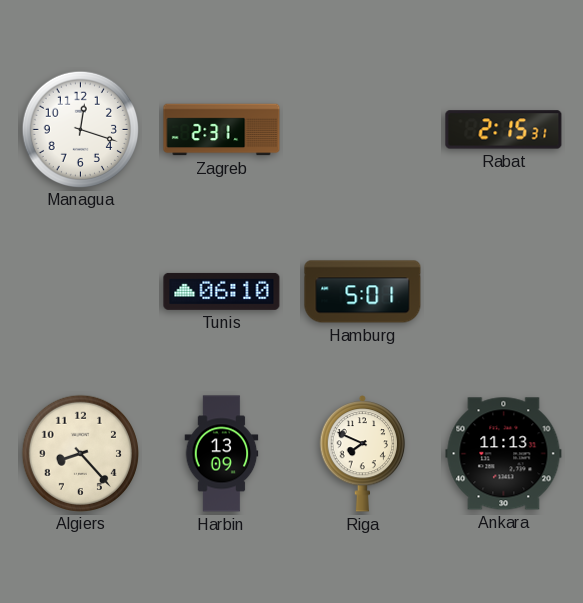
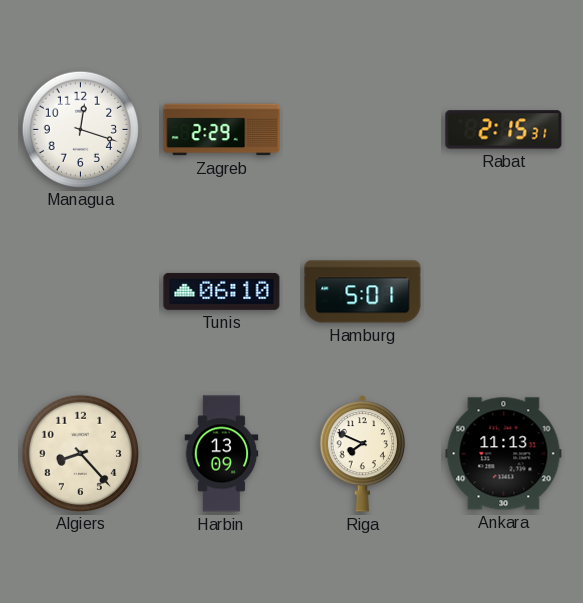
Zagreb: 2:31 -> 2:29
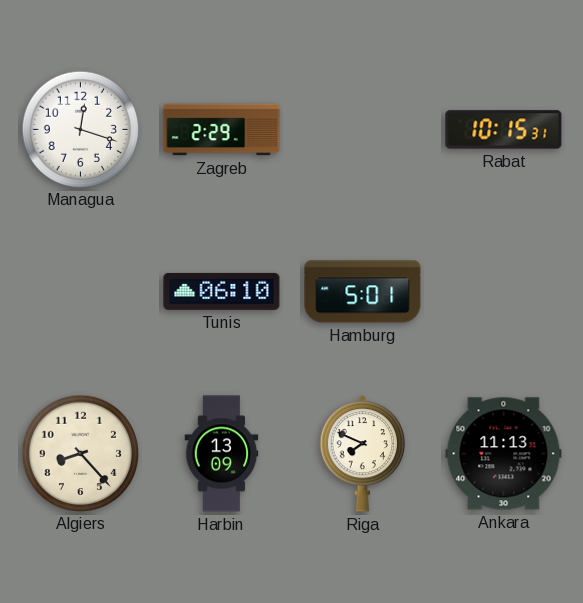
Rabat: 2:15 -> 10:15
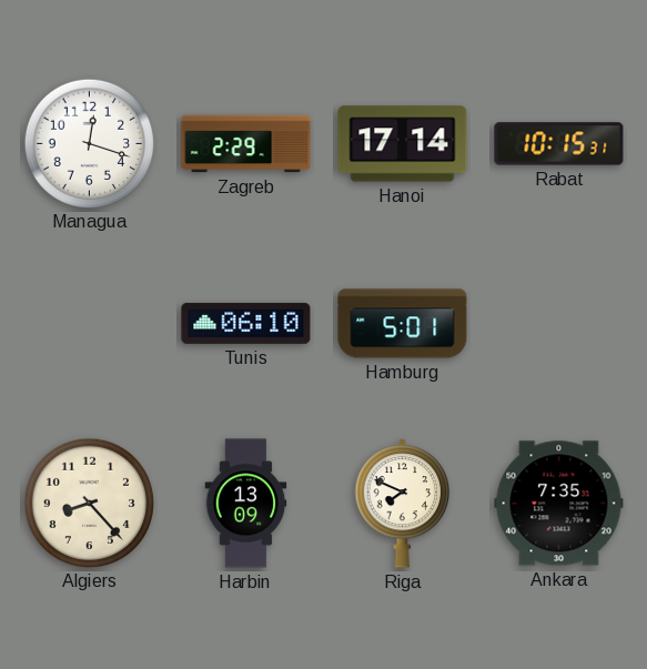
Hanoi: none -> 17:14
Ankara: 11:13 -> 7:35
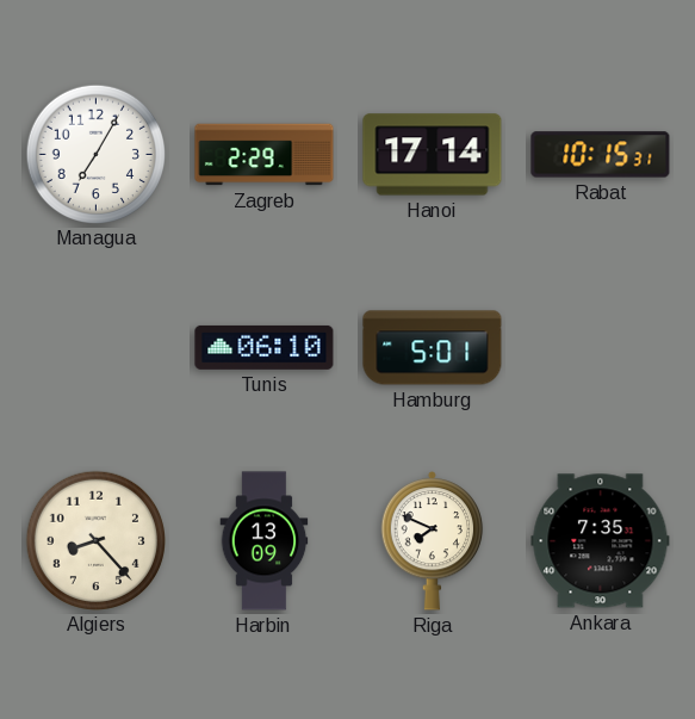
Managua: 12:18 -> 7:05
